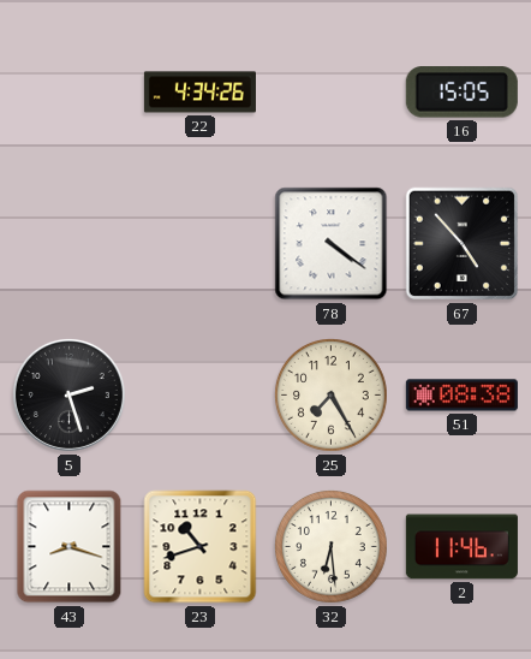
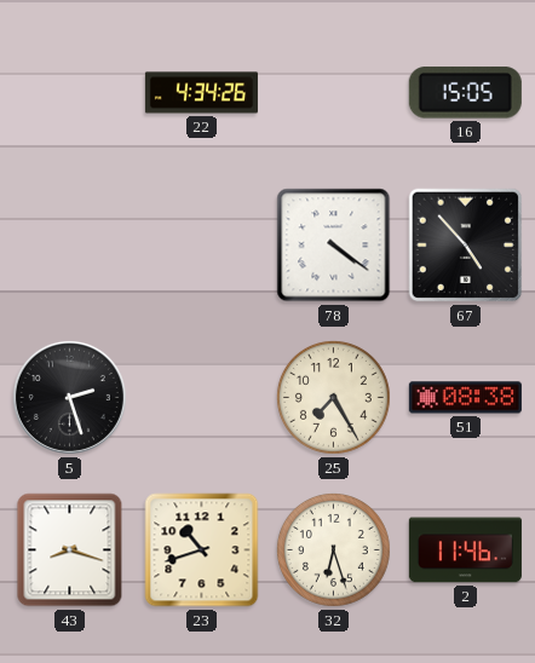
32: 6:29 -> 6:27
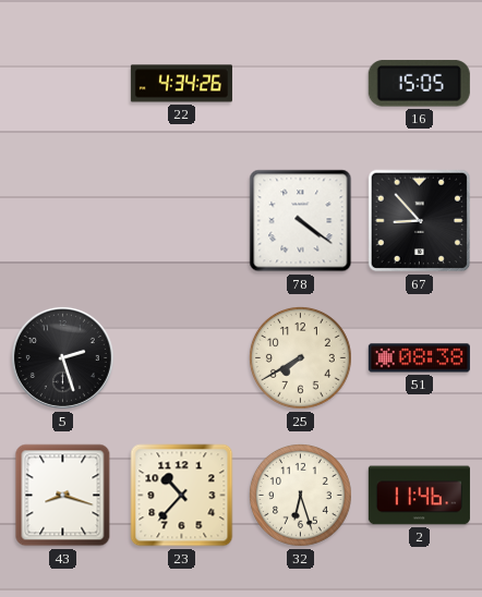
67: 4:53 -> 8:53
25: 7:25 -> 7:40
23: 10:42 -> 10:37
